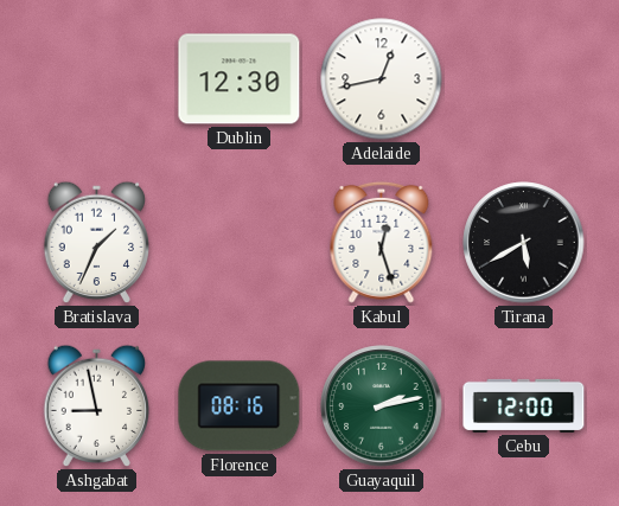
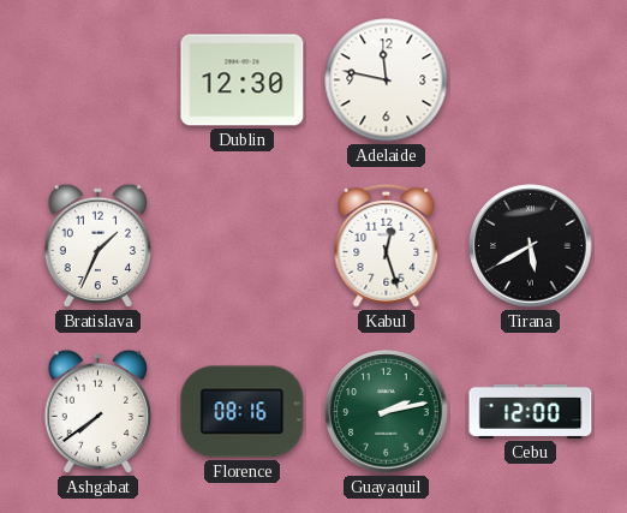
Adelaide: 12:43 -> 11:47
Ashgabat: 8:58 -> 7:39
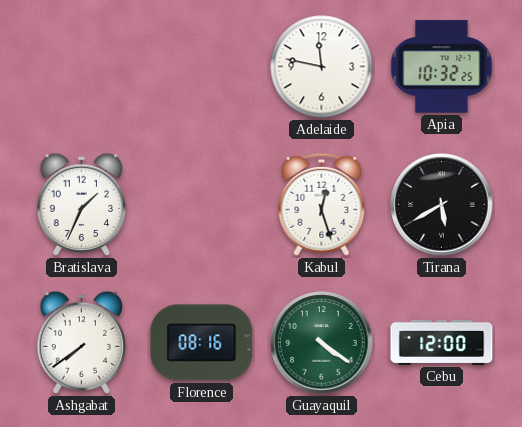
Dublin: 12:30 -> none
Apia: none -> 10:32
Guayaquil: 2:13 -> 4:21
